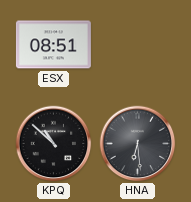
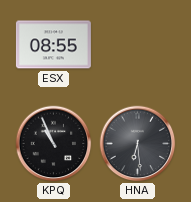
ESX: 08:51 -> 08:55
KPQ: 10:52 -> 10:56
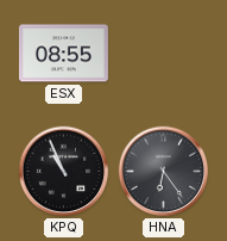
HNA: 6:29 -> 6:24
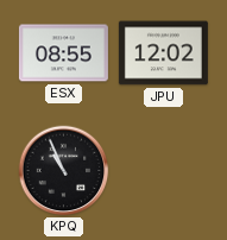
JPU: none -> 12:02
HNA: 6:24 -> none
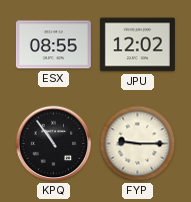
KPQ: 10:56 -> 10:54
FYP: none -> 9:15
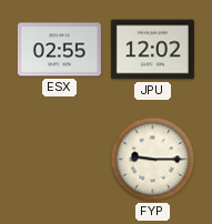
ESX: 08:55 -> 02:55
KPQ: 10:54 -> none
